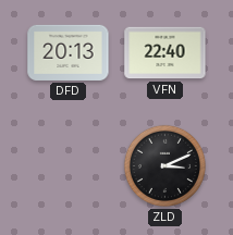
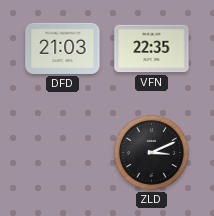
DFD: 20:13 -> 21:03
VFN: 22:40 -> 22:35
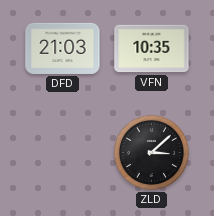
VFN: 22:35 -> 10:35
ZLD: 3:11 -> 3:08
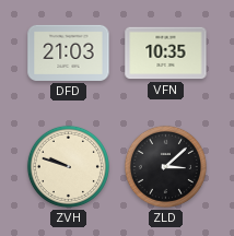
ZVH: none -> 9:48
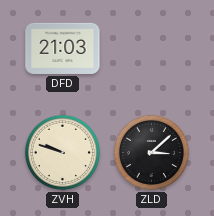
VFN: 10:35 -> none
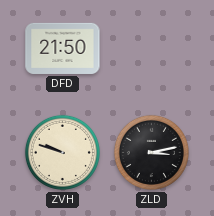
DFD: 21:03 -> 21:50
ZLD: 3:08 -> 3:13
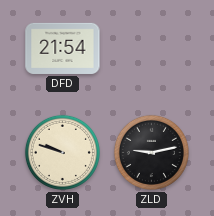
DFD: 21:50 -> 21:54
ZLD: 3:13 -> 9:13
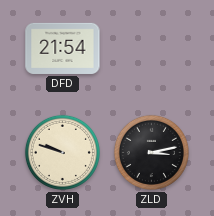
ZLD: 9:13 -> 3:13
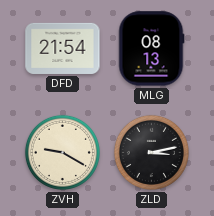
MLG: none -> 08:13
ZVH: 9:48 -> 9:20
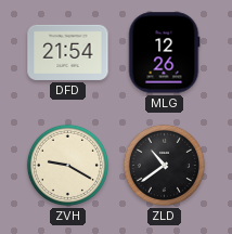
MLG: 08:13 -> 12:26
ZLD: 3:13 -> 10:39
